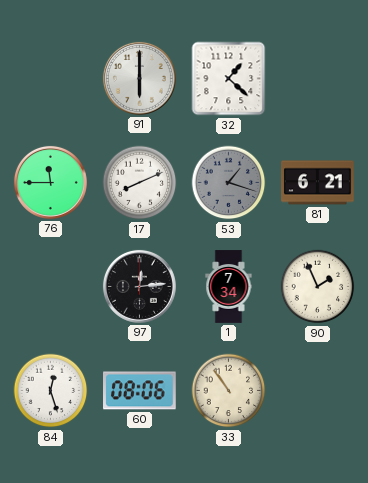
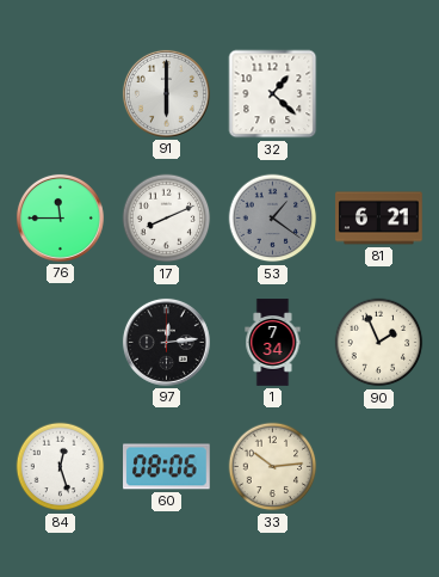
53: 1:18 -> 1:21
33: 10:54 -> 10:14
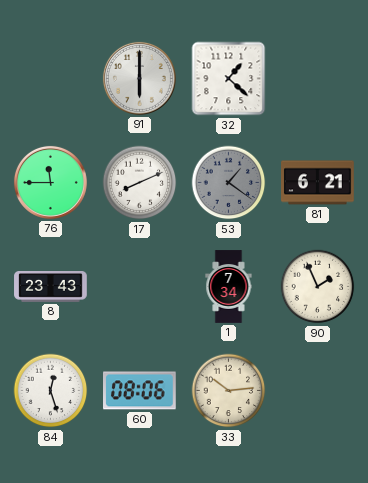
8: none -> 23:43
97: 12:14 -> none
